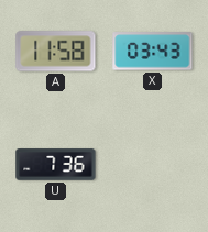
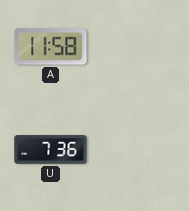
X: 03:43 -> none
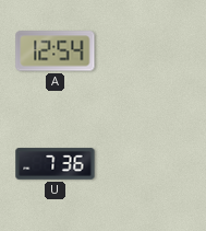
A: 11:58 -> 12:54
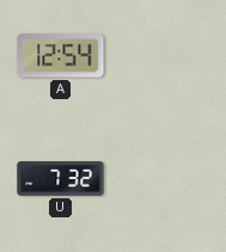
U: 7:36 -> 7:32
